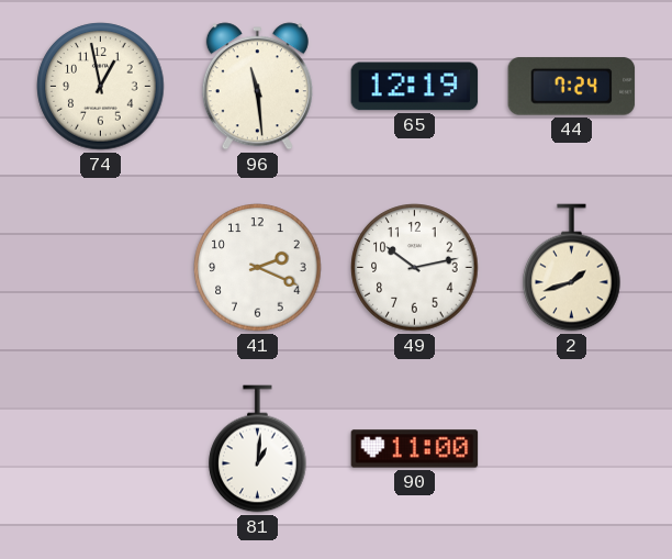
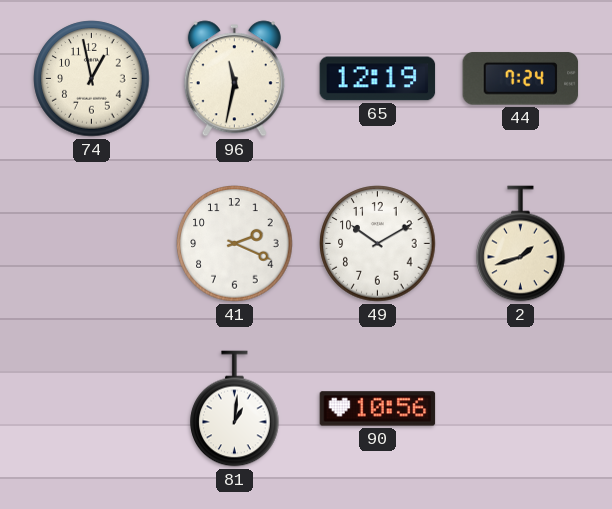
96: 11:29 -> 11:32
49: 10:13 -> 10:10
90: 11:00 -> 10:56
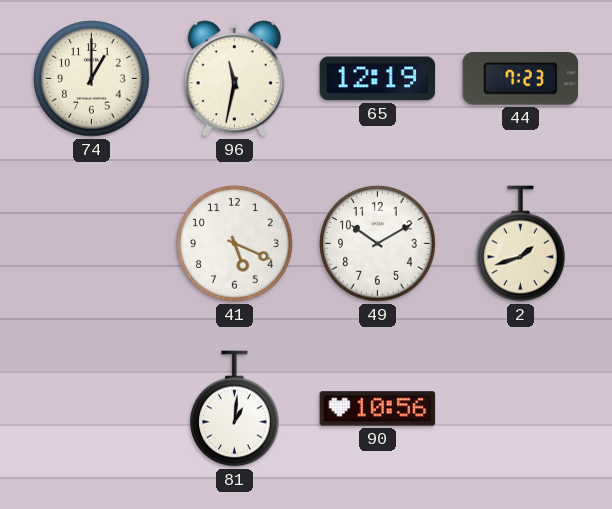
74: 12:58 -> 1:00
44: 7:24 -> 7:23
41: 2:19 -> 5:19
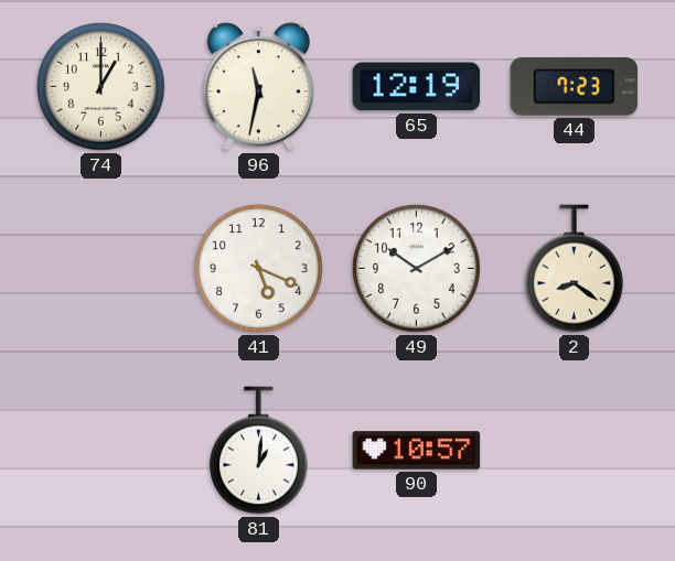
2: 1:42 -> 8:21
90: 10:56 -> 10:57
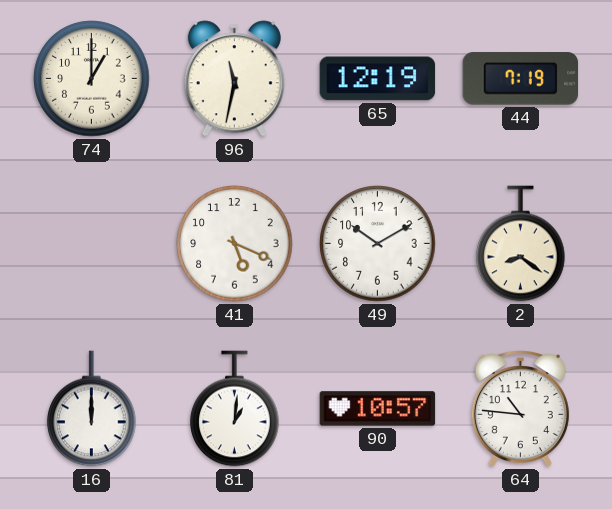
44: 7:23 -> 7:19
16: none -> 12:00
64: none -> 10:46
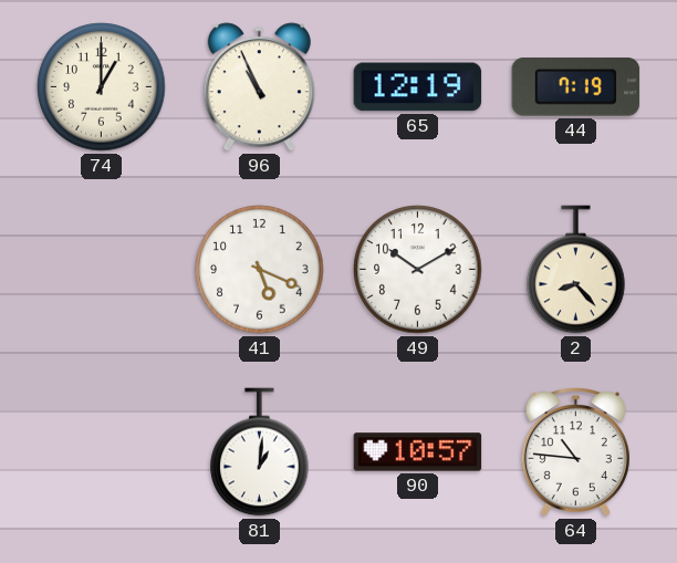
96: 11:32 -> 10:56
2: 8:21 -> 8:23
16: 12:00 -> none
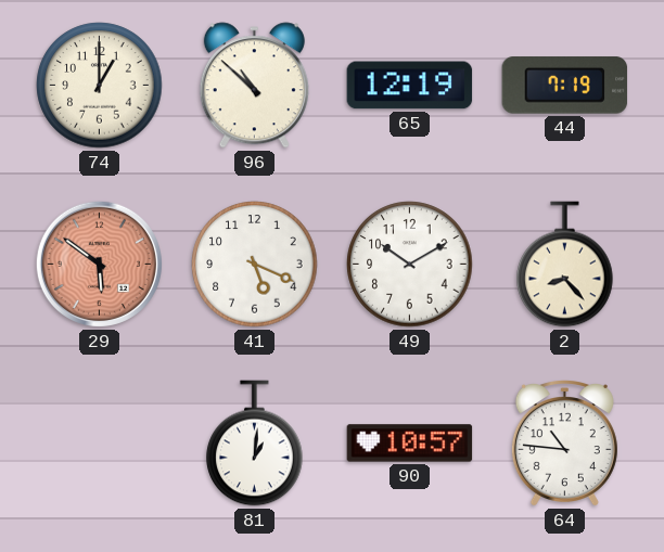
96: 10:56 -> 10:52
29: none -> 5:51
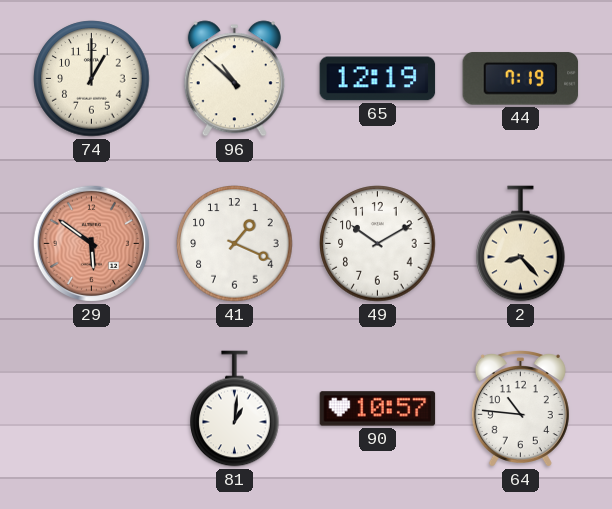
41: 5:19 -> 1:19
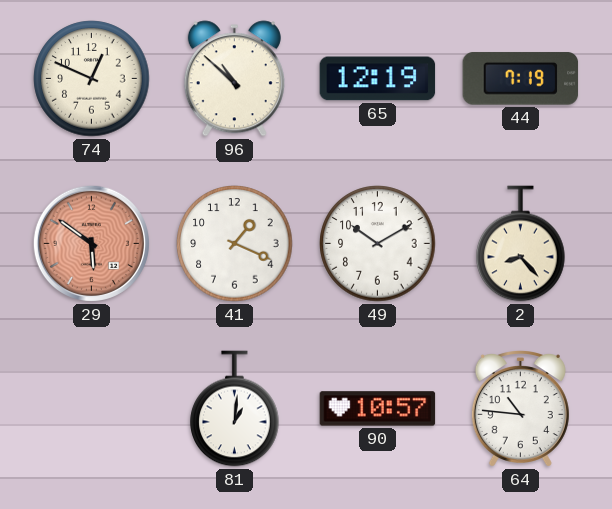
74: 1:00 -> 12:49
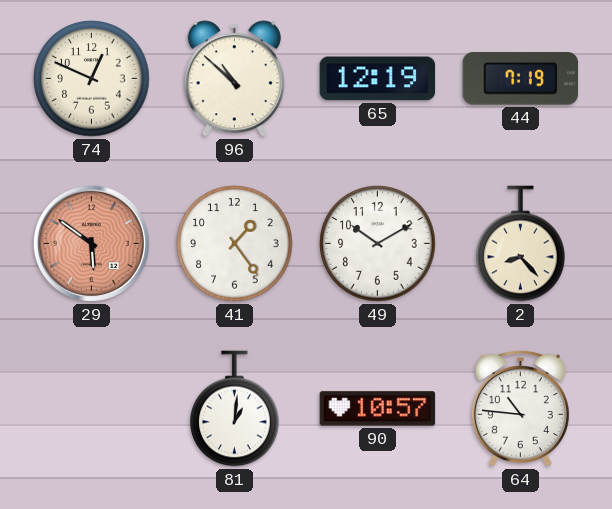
41: 1:19 -> 1:24
